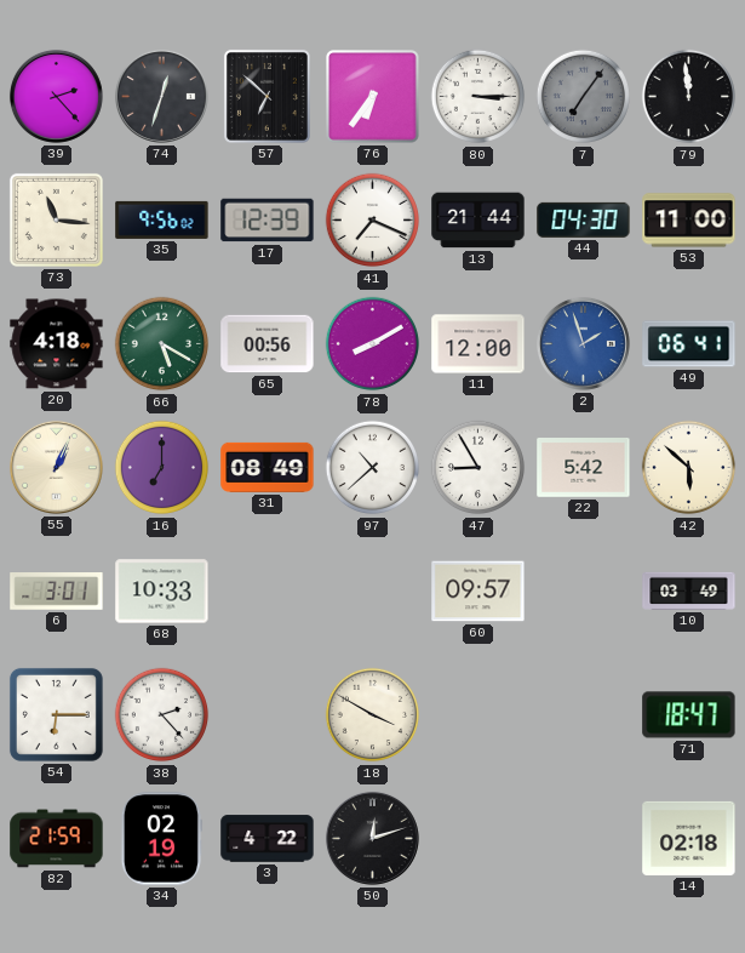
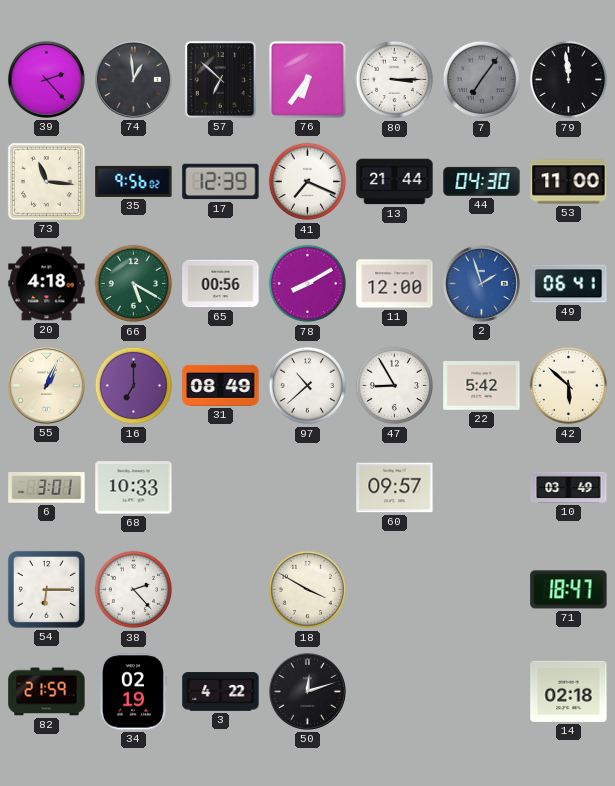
74: 12:33 -> 12:59
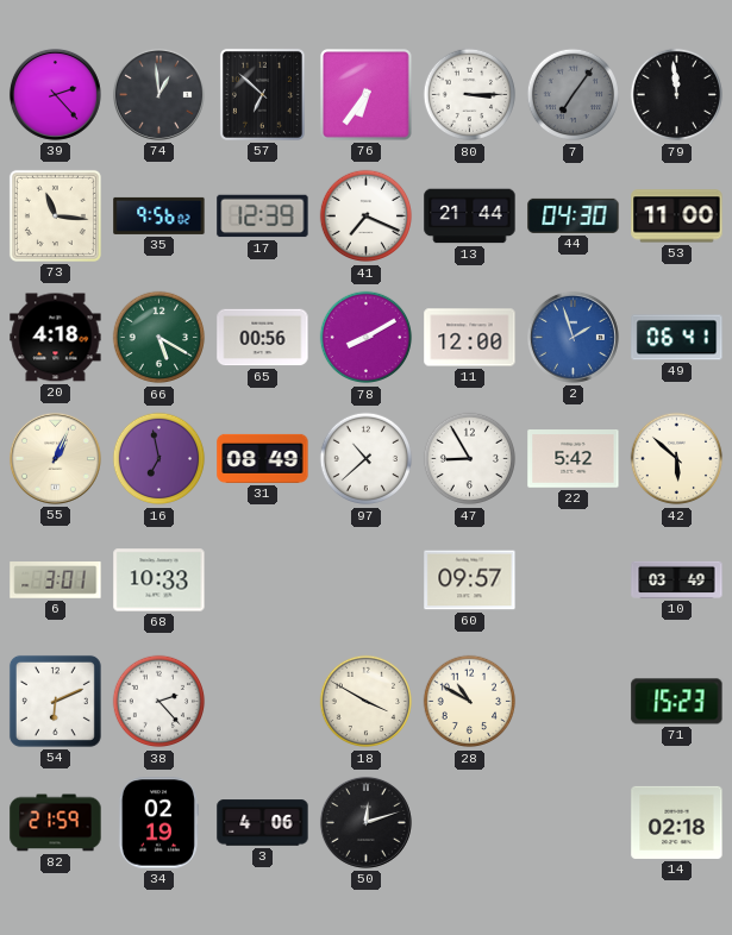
16: 7:00 -> 6:58
54: 6:15 -> 6:11
28: none -> 10:50
71: 18:47 -> 15:23
3: 4:22 -> 4:06
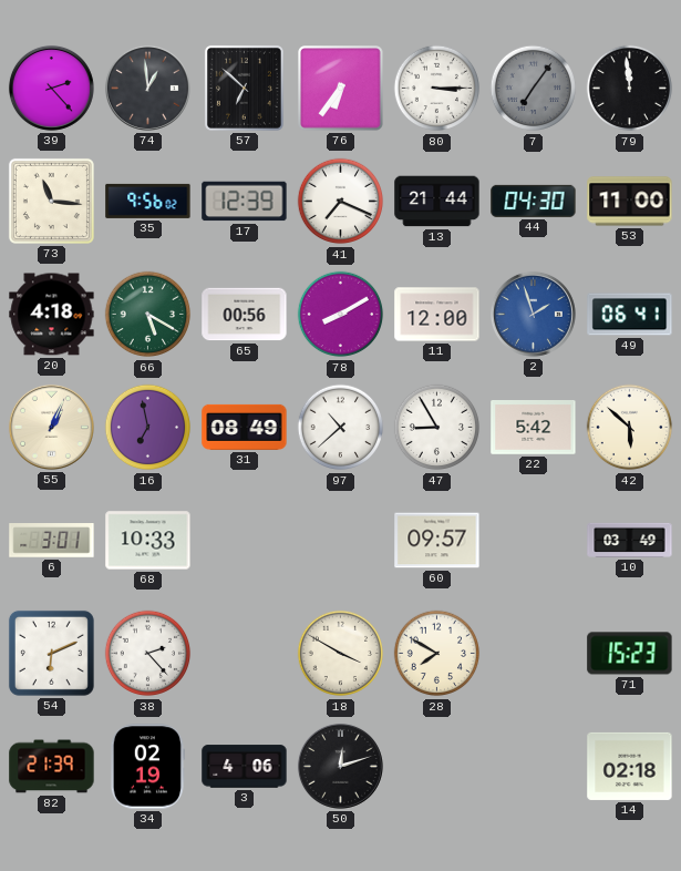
28: 10:50 -> 7:50
82: 21:59 -> 21:39
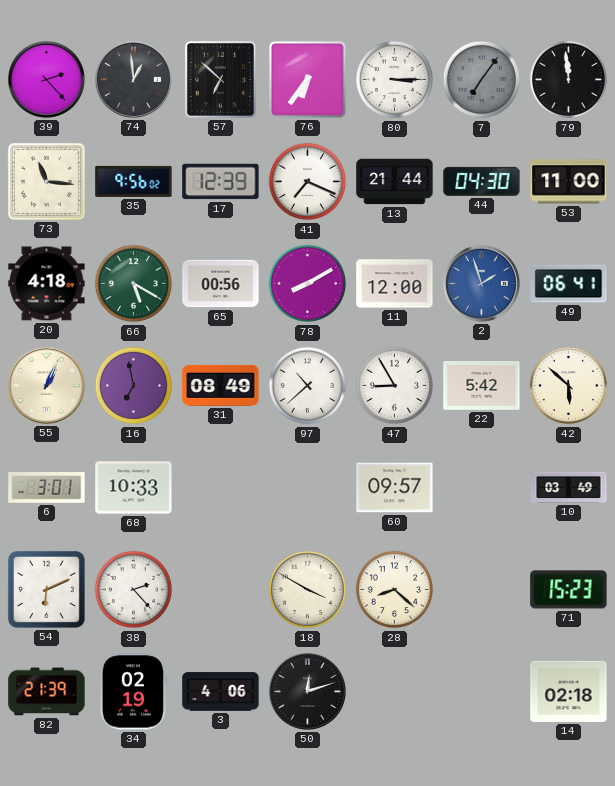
28: 7:50 -> 8:22
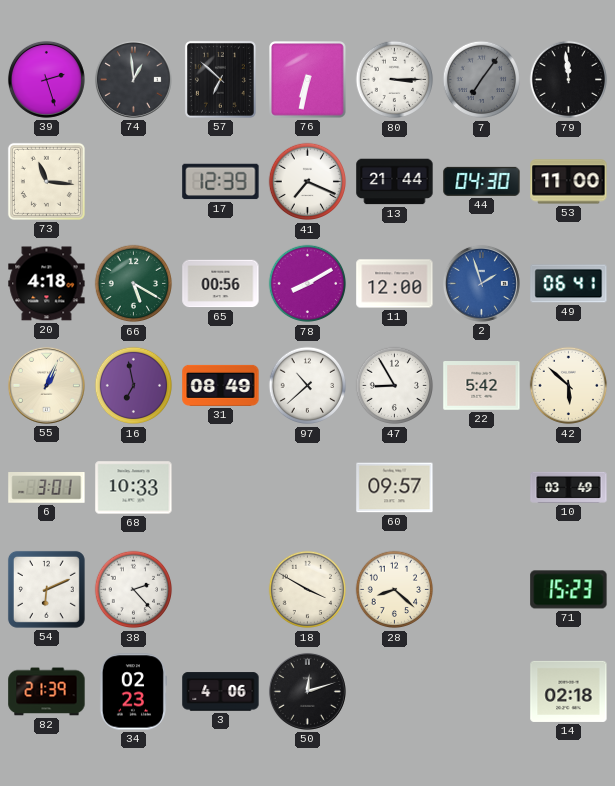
39: 2:23 -> 2:27
76: 6:36 -> 6:32
35: 9:56 -> none
34: 02:19 -> 02:23
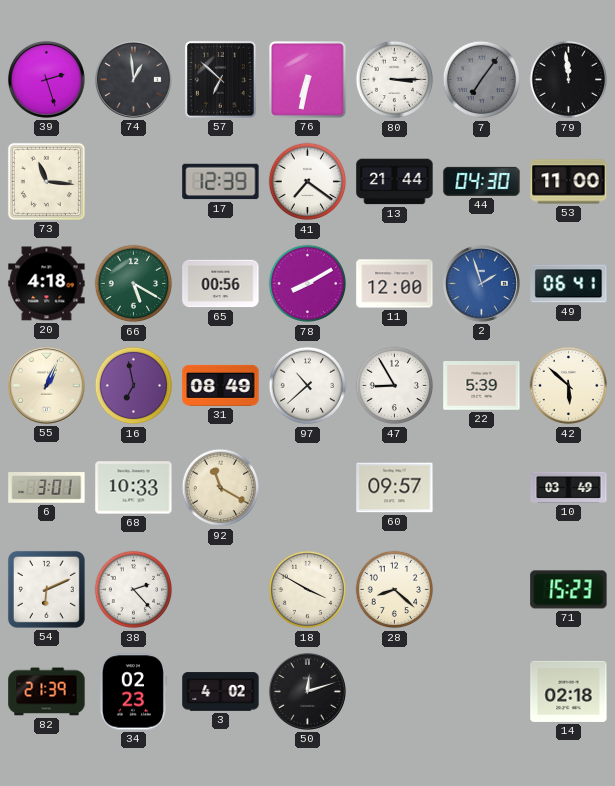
41: 7:19 -> 7:21
22: 5:42 -> 5:39
92: none -> 11:20
3: 4:06 -> 4:02
